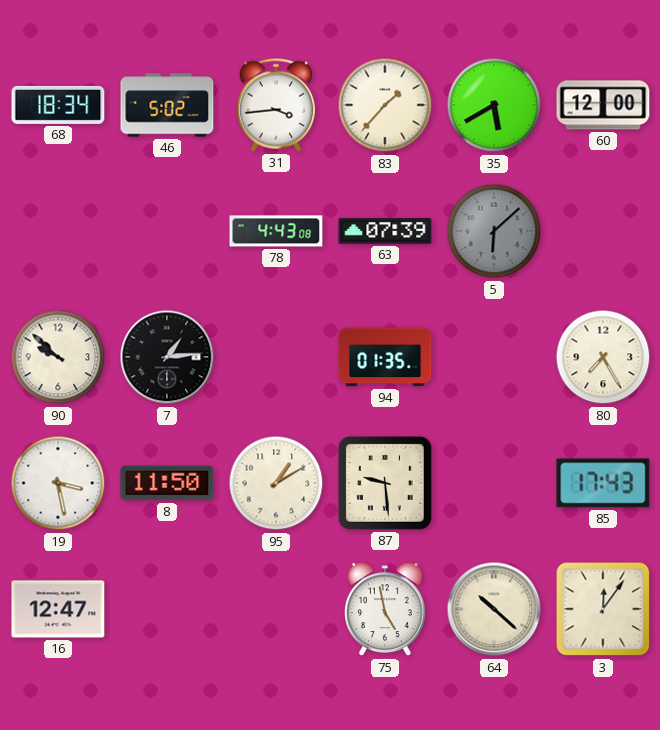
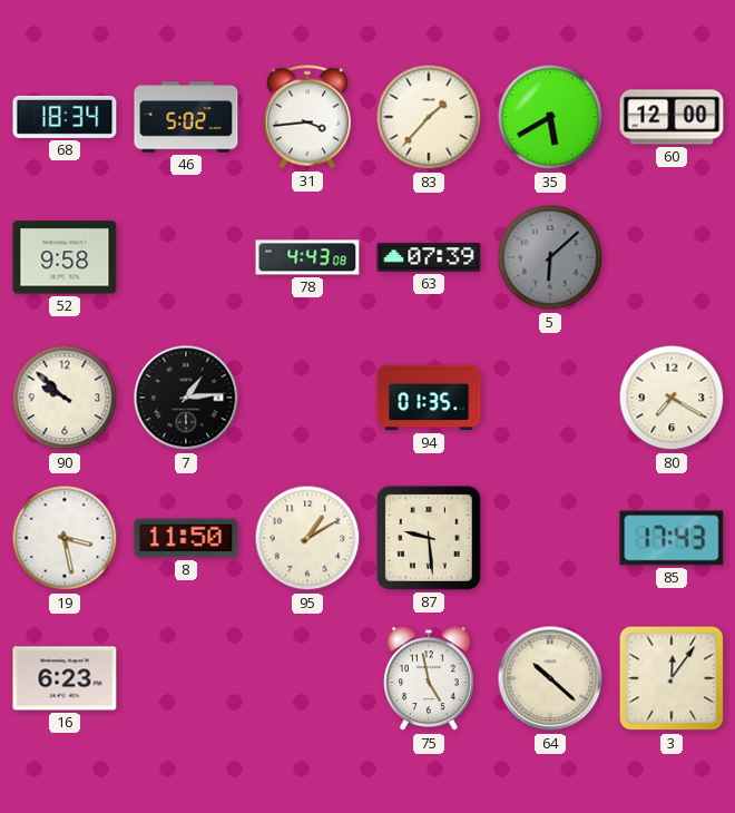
52: none -> 9:58
80: 7:25 -> 7:20
16: 12:47 -> 6:23
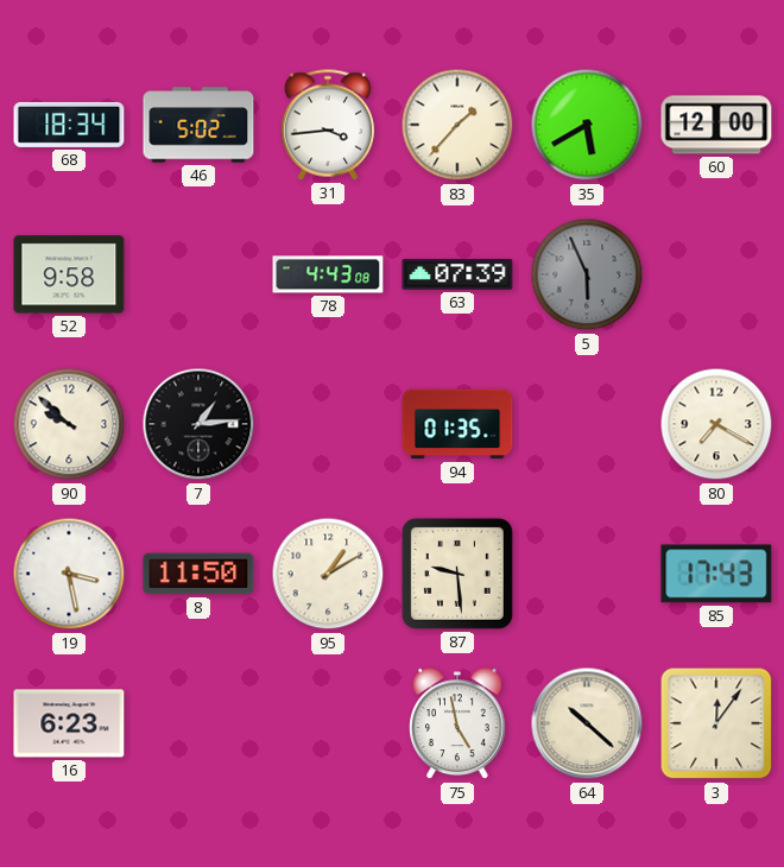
5: 6:08 -> 5:56
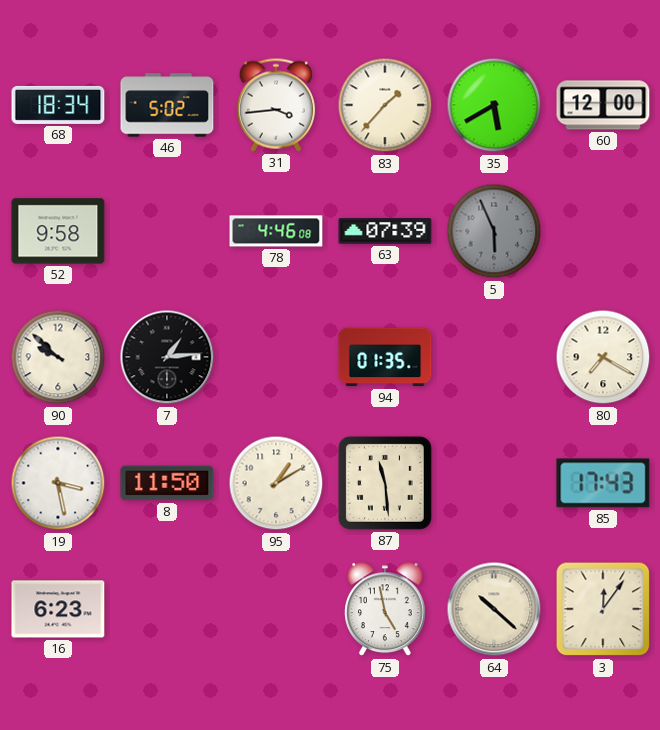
78: 4:43 -> 4:46
87: 9:29 -> 11:29
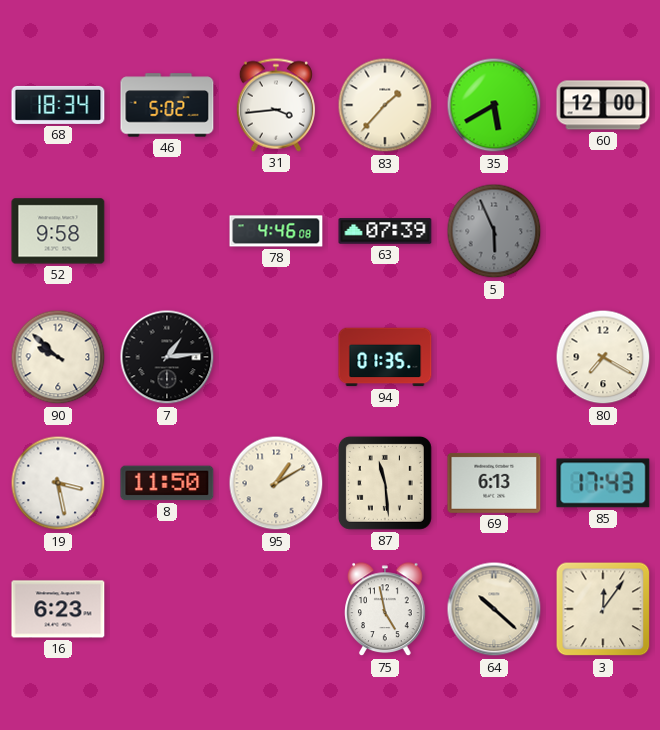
69: none -> 6:13
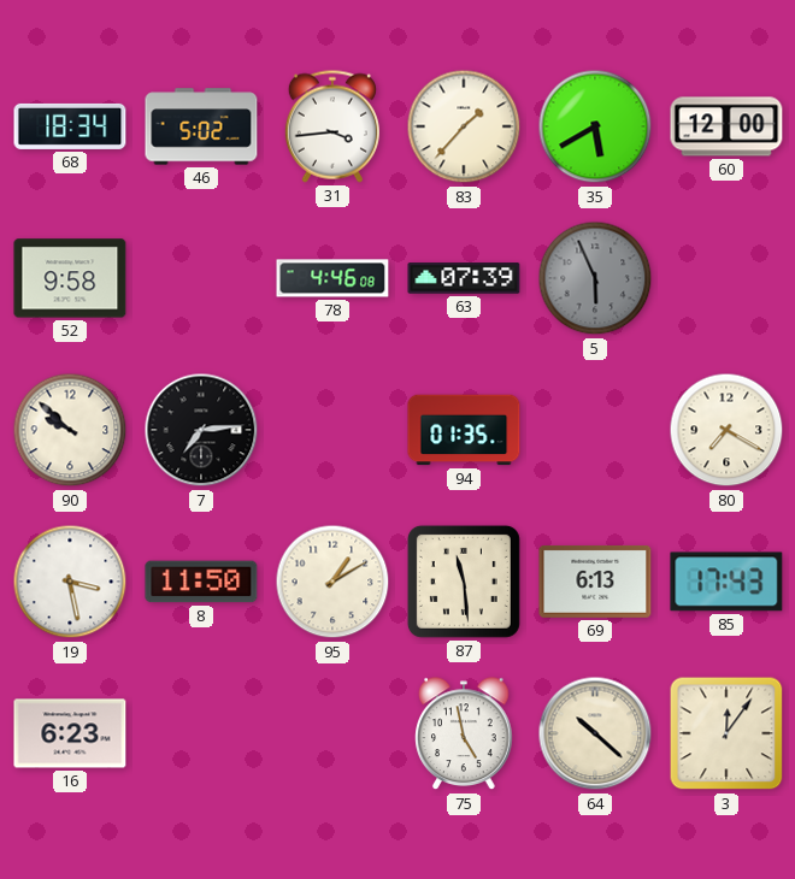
7: 1:14 -> 7:14
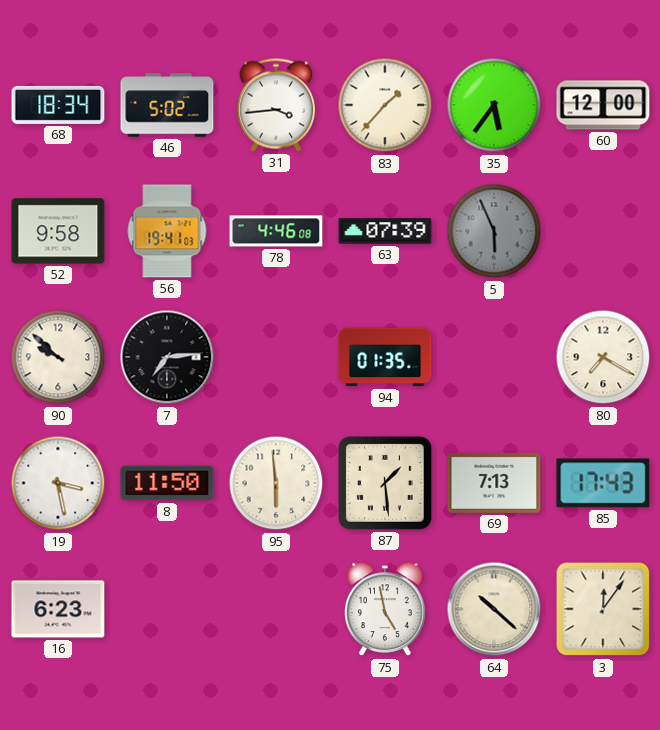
35: 5:40 -> 5:36
56: none -> 19:41
95: 1:10 -> 5:59
87: 11:29 -> 1:29
69: 6:13 -> 7:13
